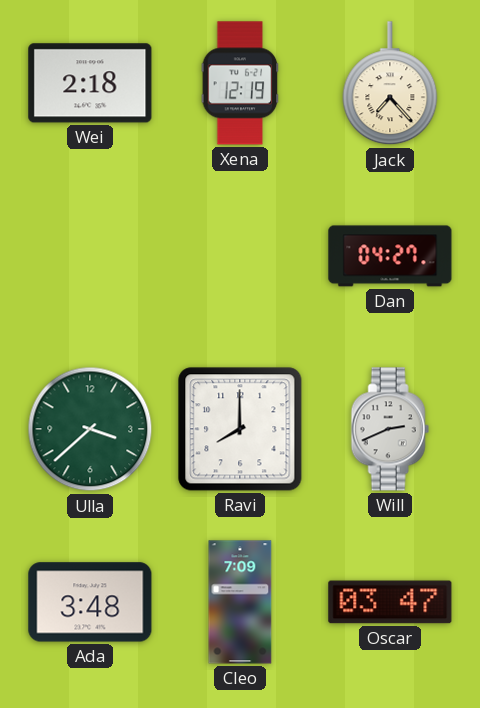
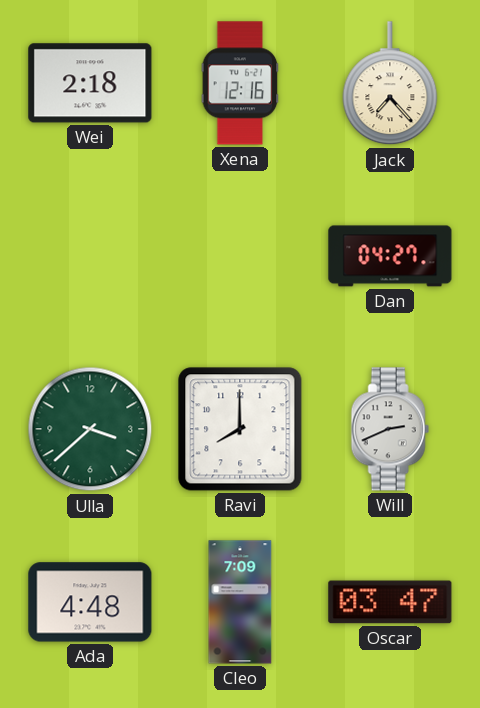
Xena: 12:19 -> 12:16
Ada: 3:48 -> 4:48
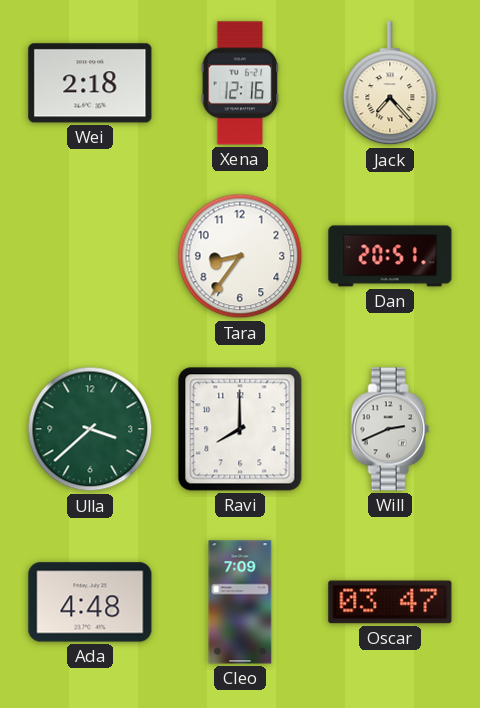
Tara: none -> 8:36
Dan: 04:27 -> 20:51
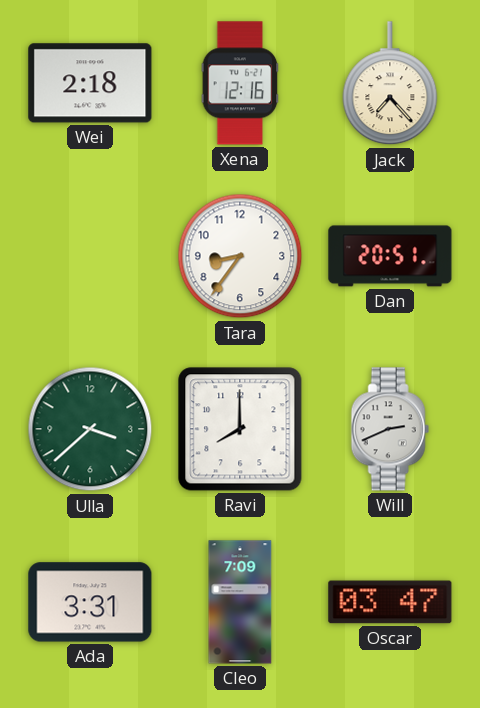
Ada: 4:48 -> 3:31
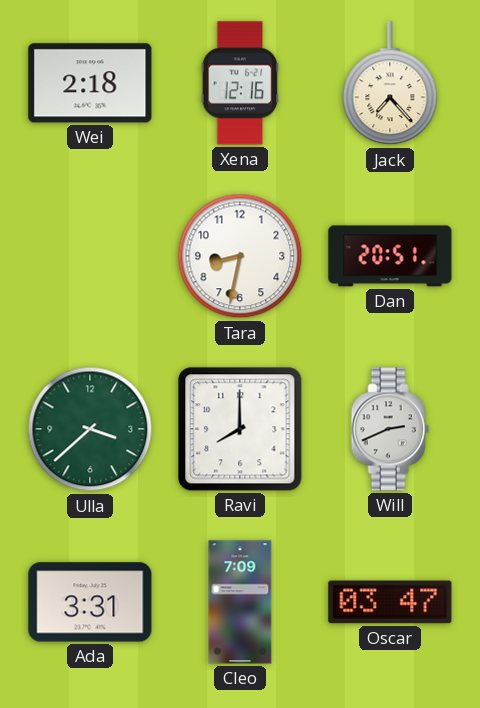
Tara: 8:36 -> 8:32
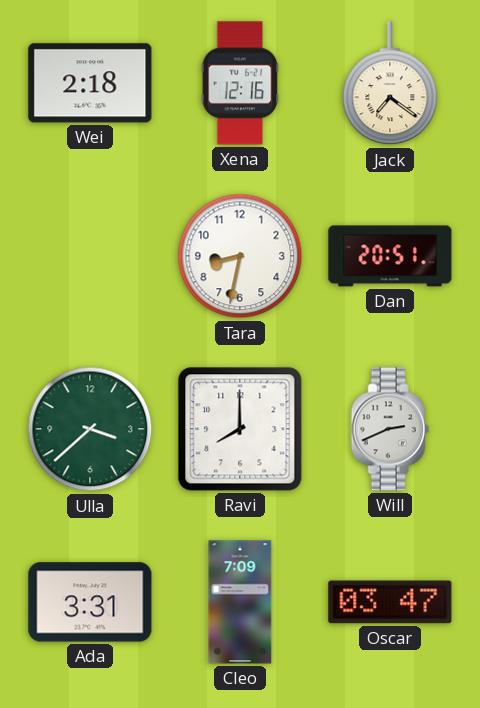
Jack: 7:23 -> 7:21
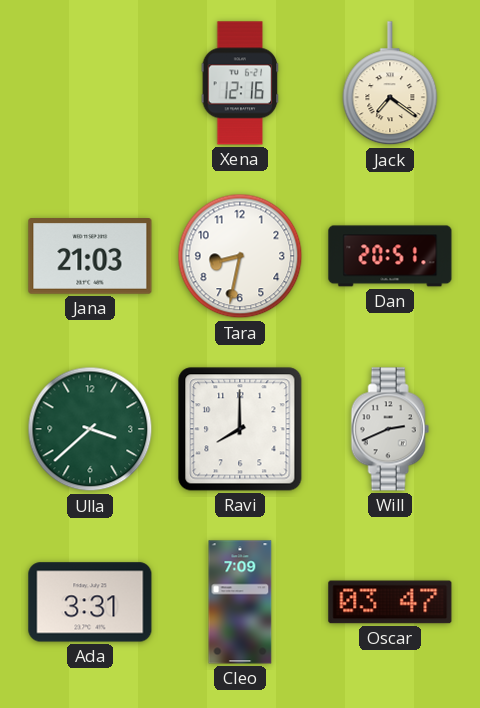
Wei: 2:18 -> none
Jana: none -> 21:03
